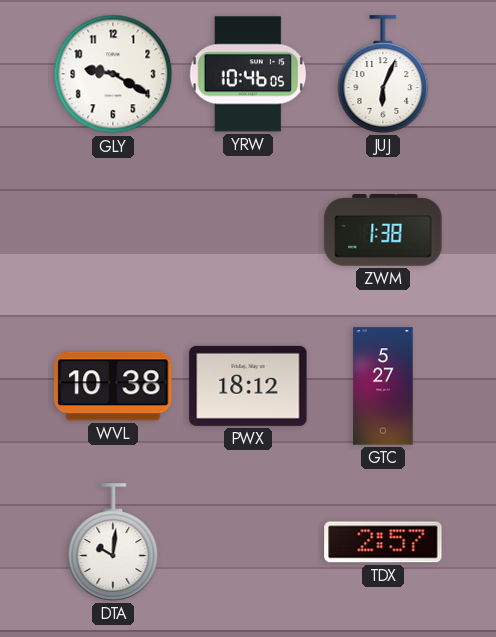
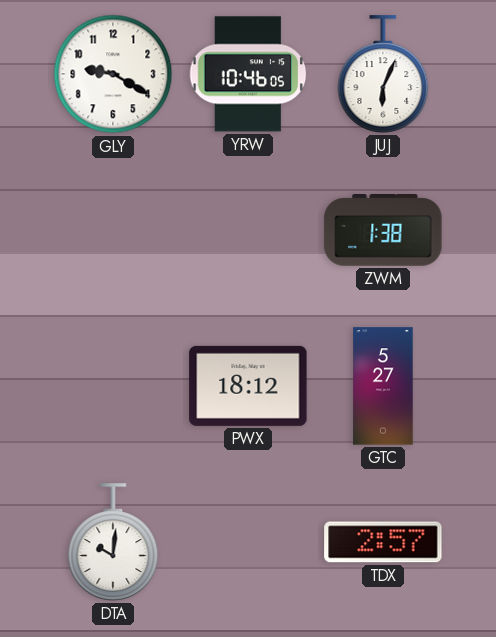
WVL: 10:38 -> none
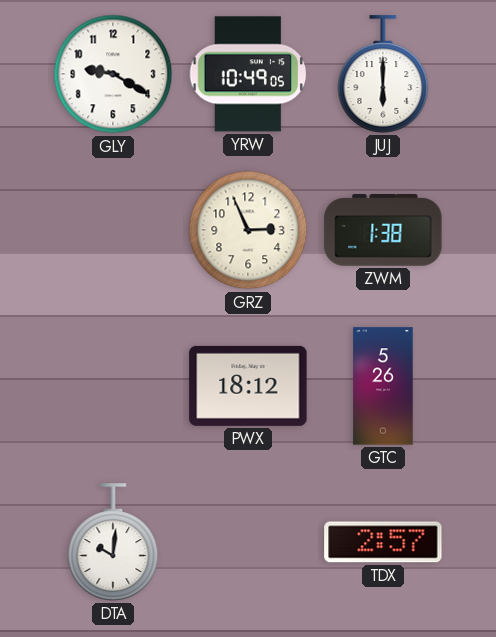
YRW: 10:46 -> 10:49
JUJ: 6:04 -> 6:00
GRZ: none -> 2:56
GTC: 5:27 -> 5:26
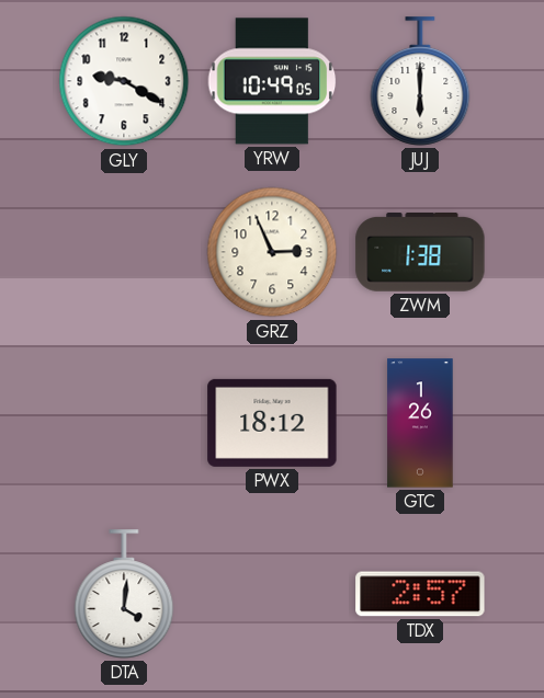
GTC: 5:26 -> 1:26
DTA: 10:01 -> 4:01
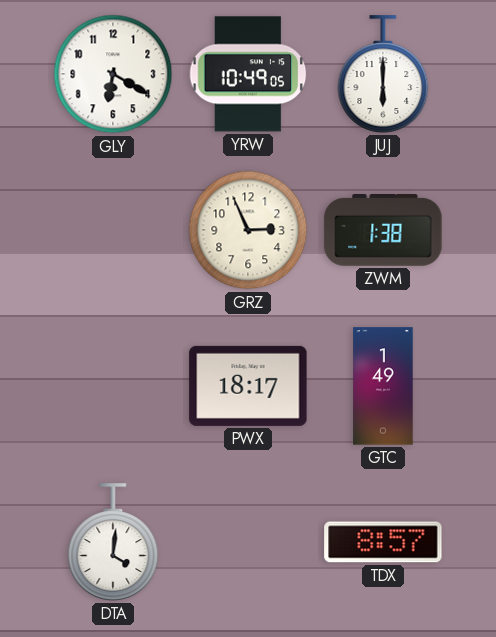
GLY: 9:20 -> 6:20
PWX: 18:12 -> 18:17
GTC: 1:26 -> 1:49
TDX: 2:57 -> 8:57
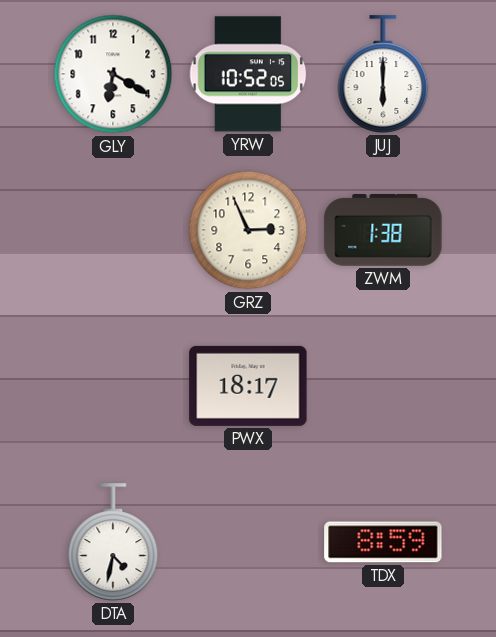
YRW: 10:49 -> 10:52
GTC: 1:49 -> none
DTA: 4:01 -> 4:32
TDX: 8:57 -> 8:59
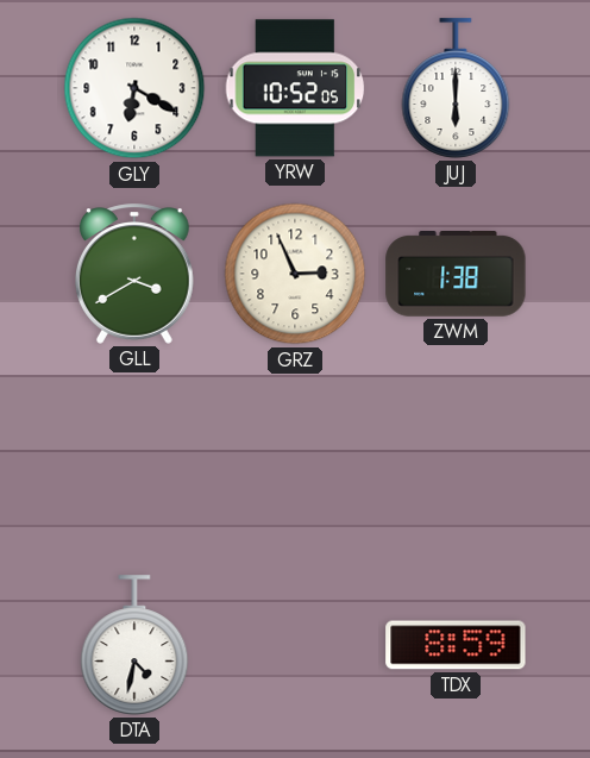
GLL: none -> 3:40
PWX: 18:17 -> none
